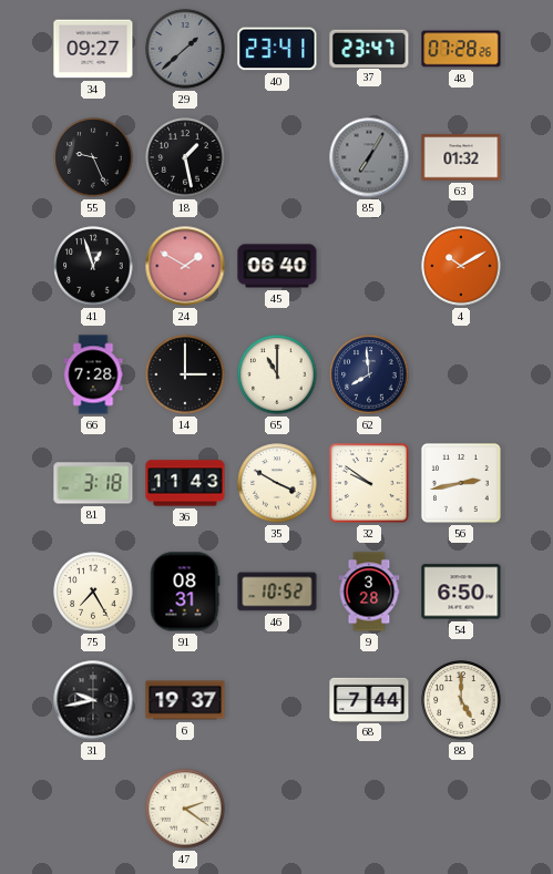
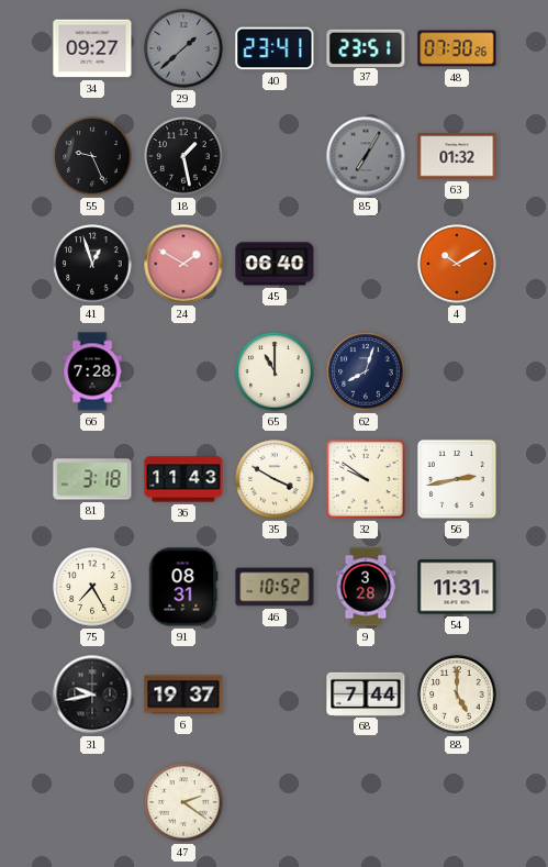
37: 23:47 -> 23:51
48: 07:28 -> 07:30
14: 3:00 -> none
62: 7:59 -> 8:03
54: 6:50 -> 11:31
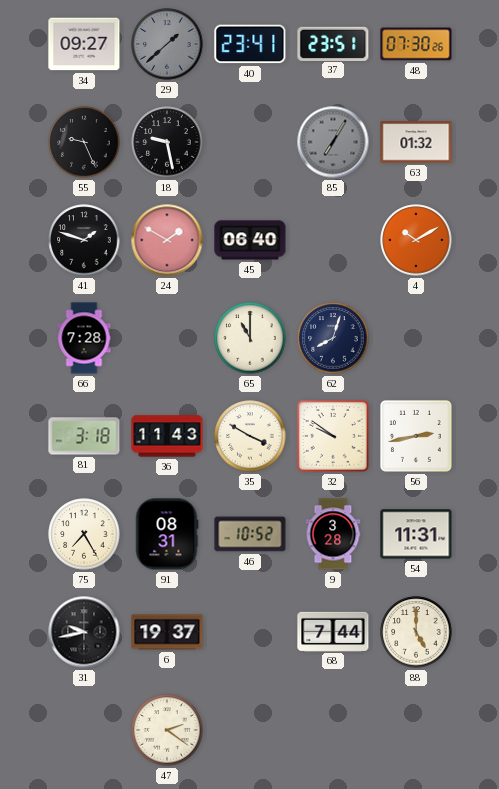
18: 1:28 -> 9:28
41: 12:57 -> 1:48
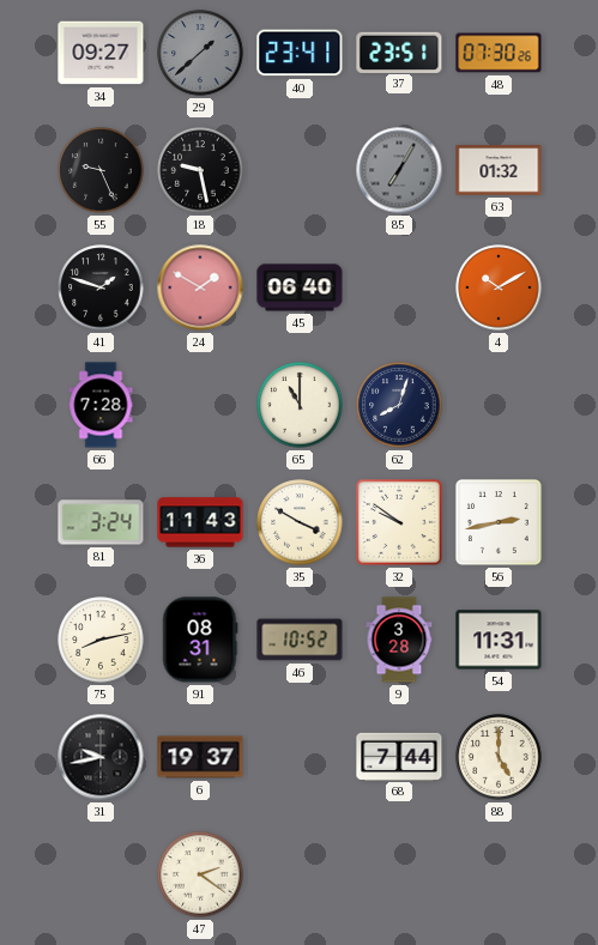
81: 3:18 -> 3:24
75: 7:25 -> 8:13
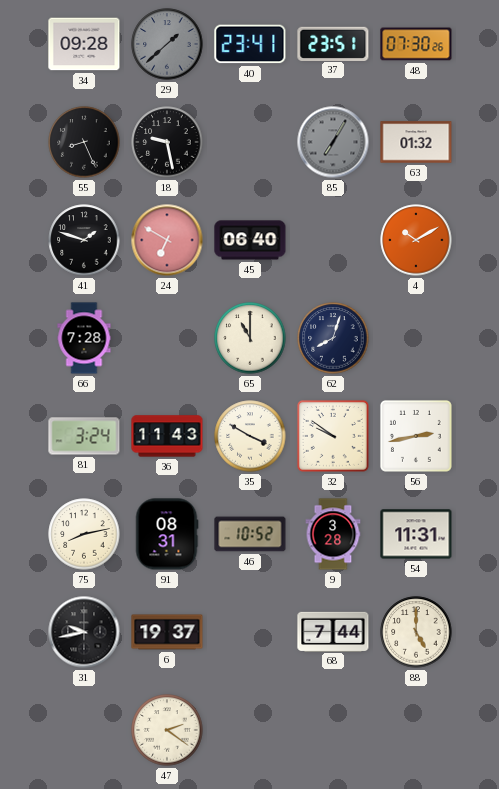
34: 09:27 -> 09:28
55: 9:26 -> 8:26
24: 1:50 -> 6:50
